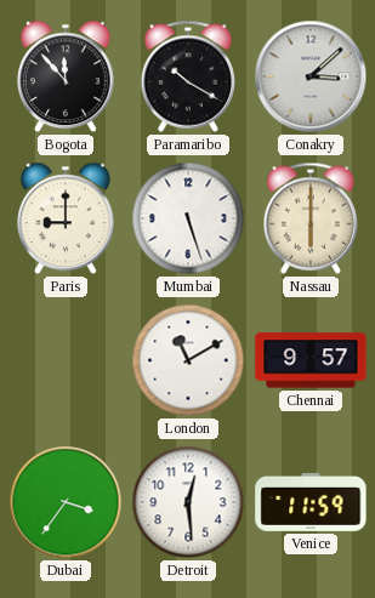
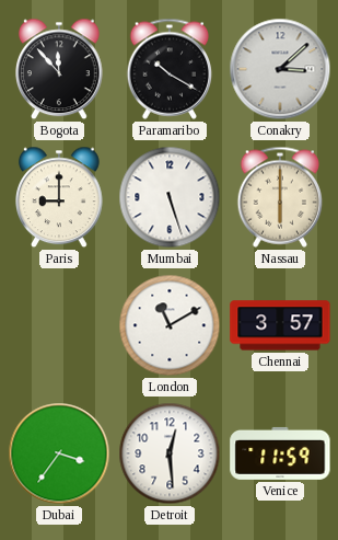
Chennai: 9:57 -> 3:57
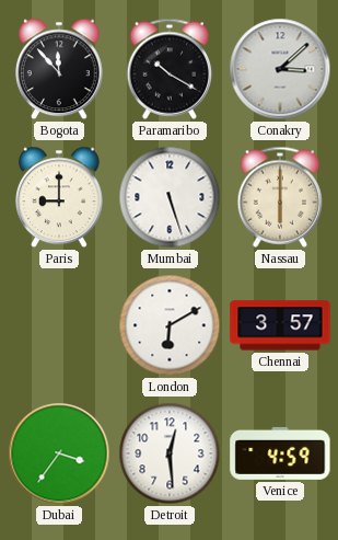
London: 11:10 -> 6:10
Venice: 11:59 -> 4:59
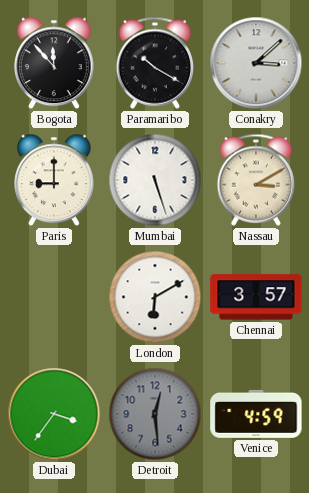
Nassau: 6:00 -> 3:10
Detroit dial: white -> grey
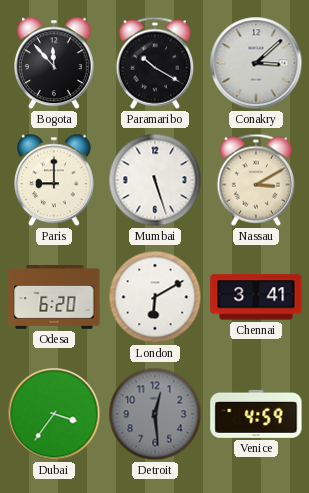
Odesa: none -> 6:20
Chennai: 3:57 -> 3:41
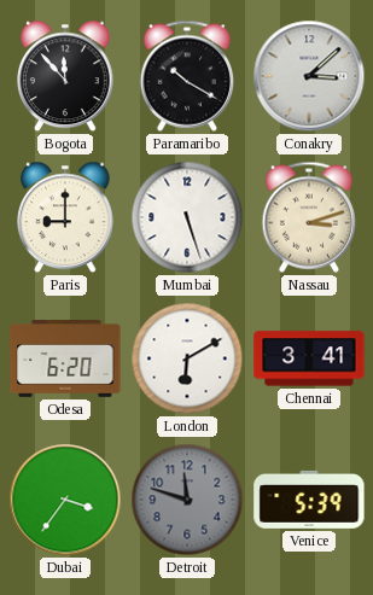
Nassau: 3:10 -> 3:12
Detroit: 12:29 -> 11:48
Venice: 4:59 -> 5:39
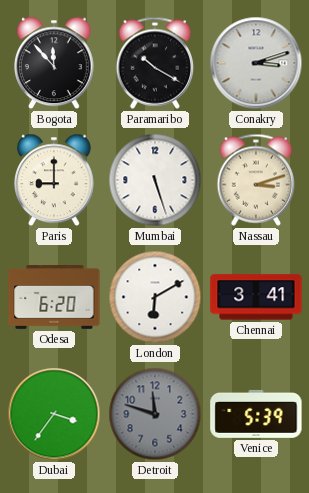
Conakry: 3:08 -> 3:12
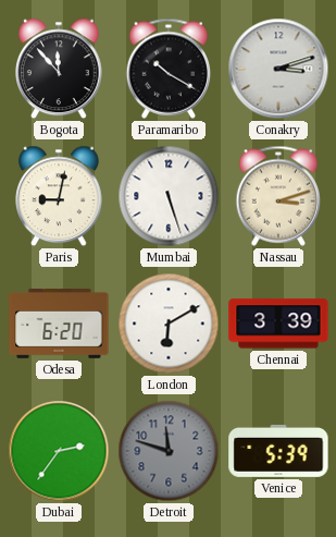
Paris: 9:00 -> 9:02
Chennai: 3:41 -> 3:39
Dubai: 3:36 -> 2:36
